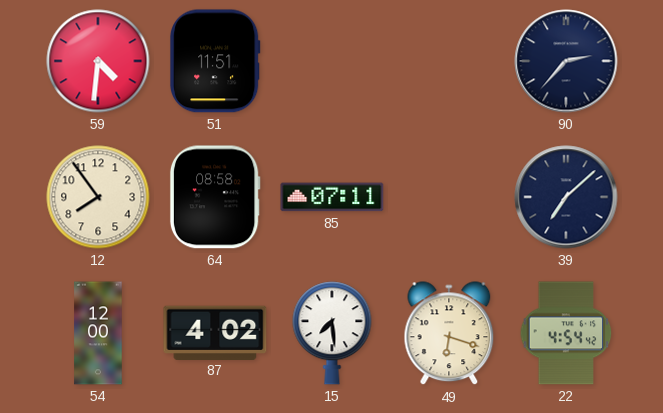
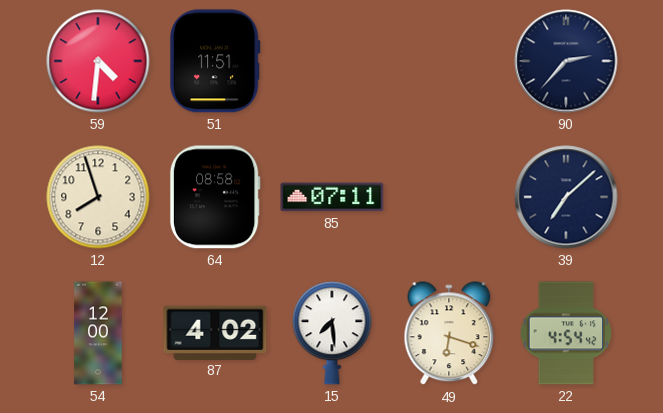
12: 7:54 -> 7:57
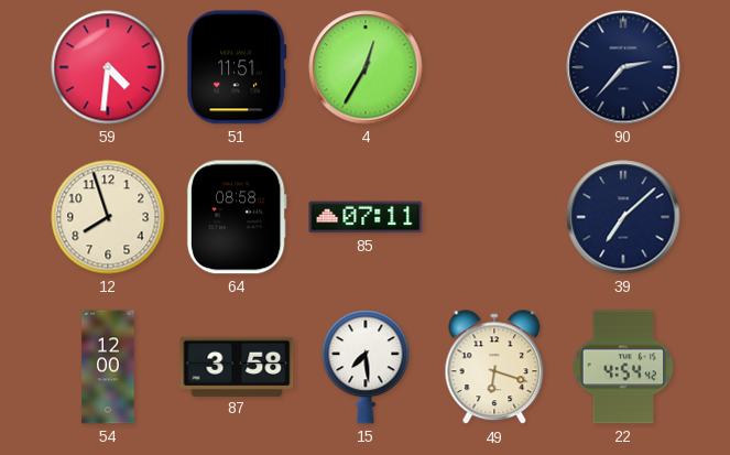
4: none -> 12:35
87: 4:02 -> 3:58
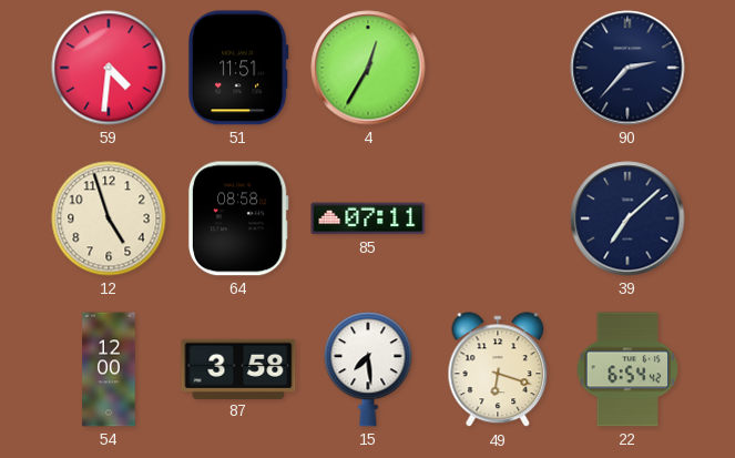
12: 7:57 -> 4:57
22: 4:54 -> 6:54
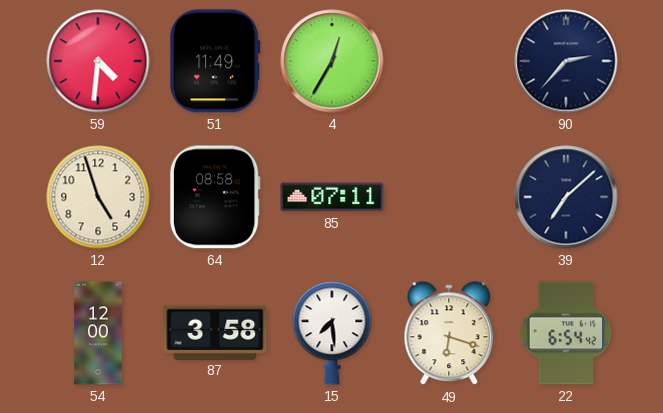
51: 11:51 -> 11:49
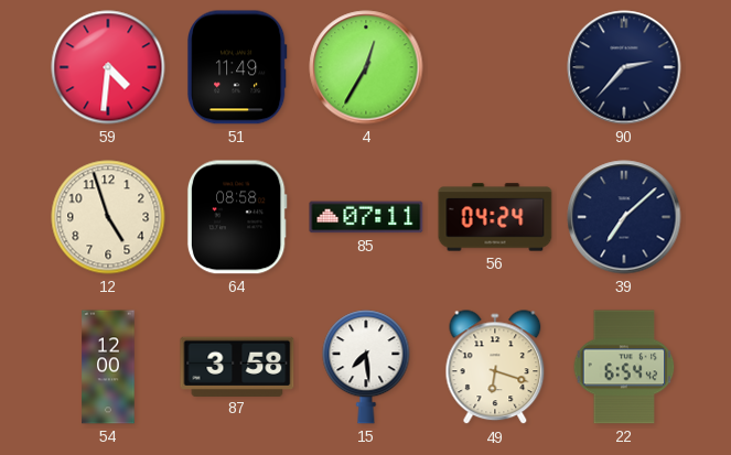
56: none -> 04:24
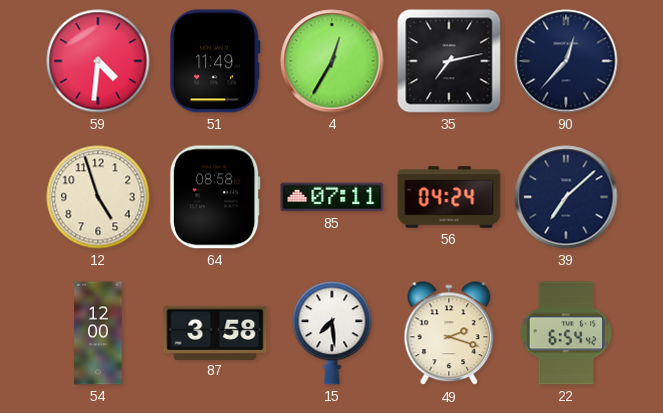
35: none -> 7:13
90: 2:37 -> 12:37
49: 6:18 -> 2:18
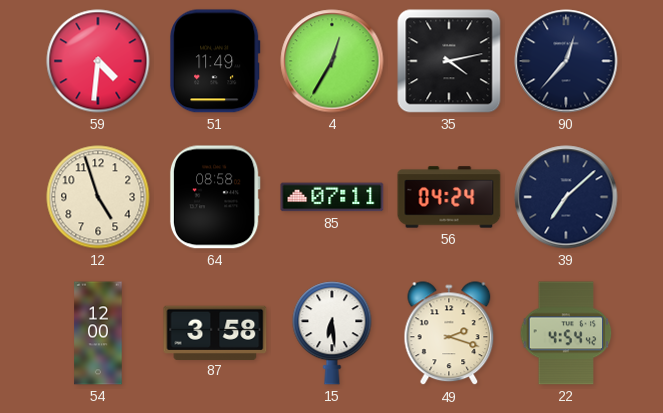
35: 7:13 -> 4:13
15: 7:29 -> 6:29
22: 6:54 -> 4:54
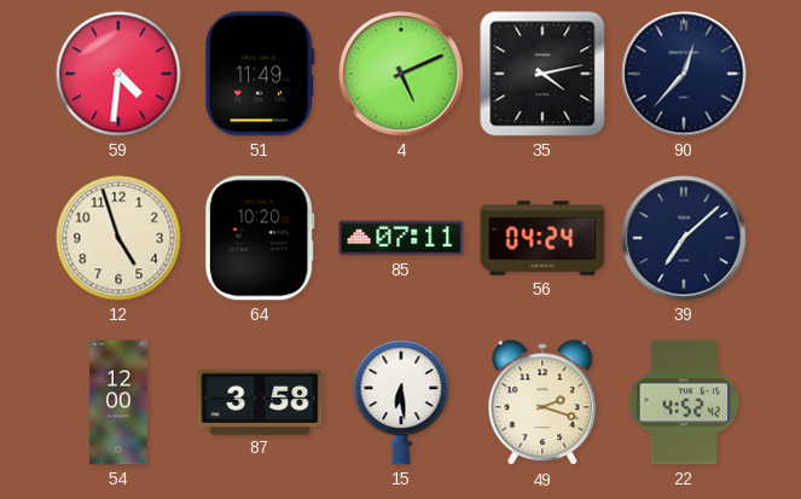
4: 12:35 -> 5:11
64: 08:58 -> 10:20
22: 4:54 -> 4:52
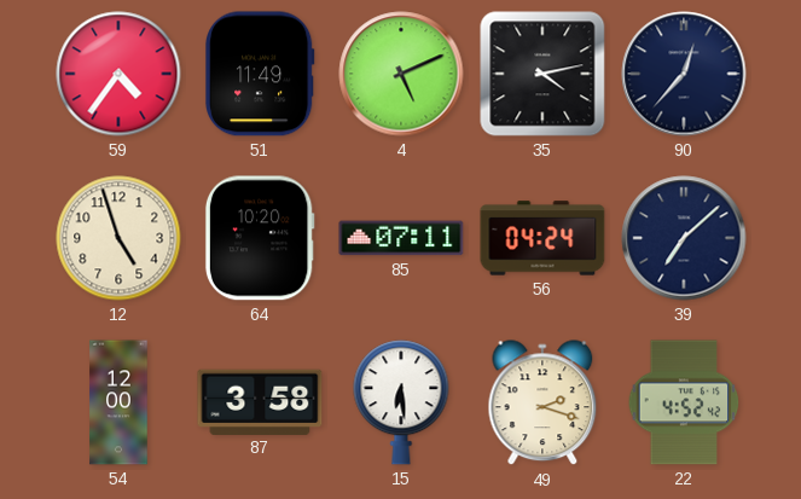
59: 4:31 -> 4:36
